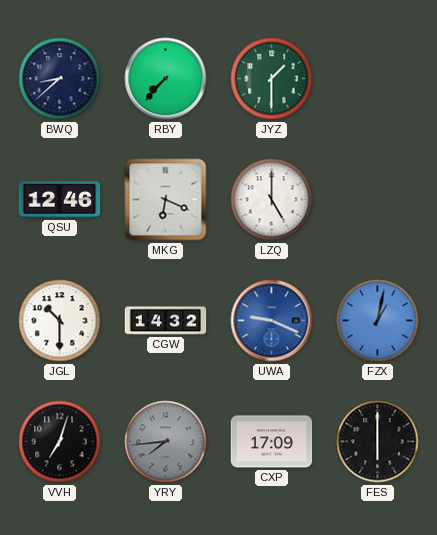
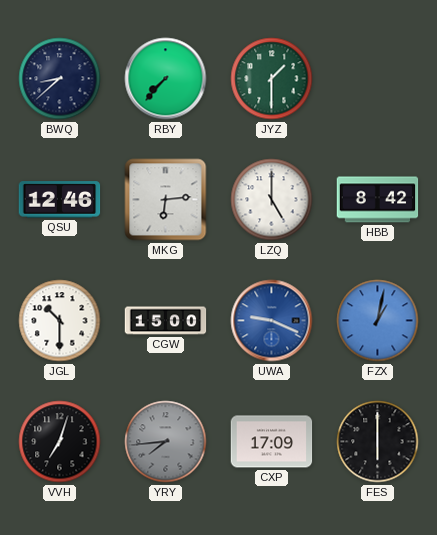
MKG: 6:19 -> 6:14
HBB: none -> 8:42
CGW: 14:32 -> 15:00
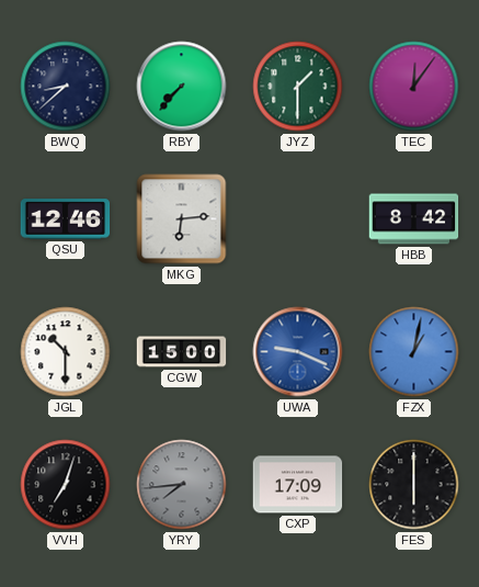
TEC: none -> 12:06
LZQ: 5:00 -> none
